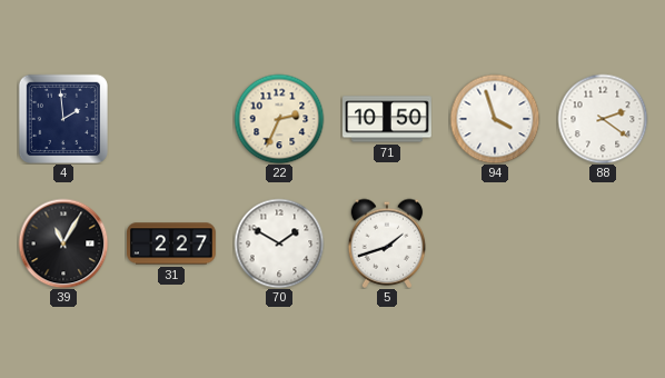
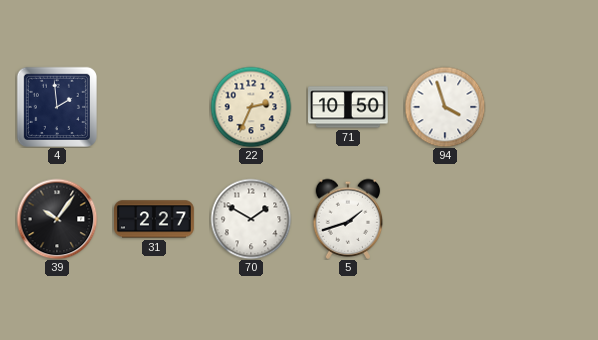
88: 2:21 -> none
39: 11:05 -> 10:06
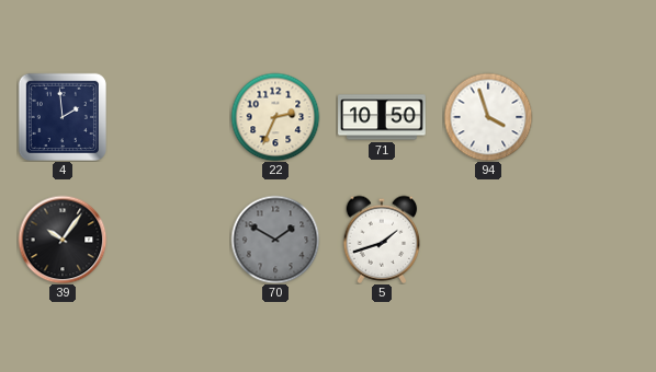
31: 2:27 -> none
70 dial: white -> grey
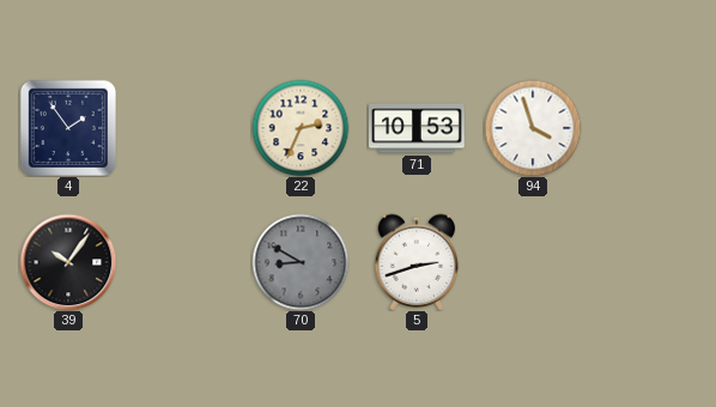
4: 1:59 -> 1:54
71: 10:50 -> 10:53
70: 1:50 -> 8:50
5: 1:42 -> 2:42
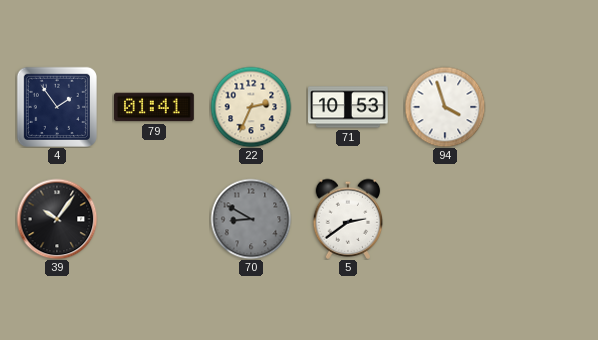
79: none -> 01:41
5: 2:42 -> 2:39
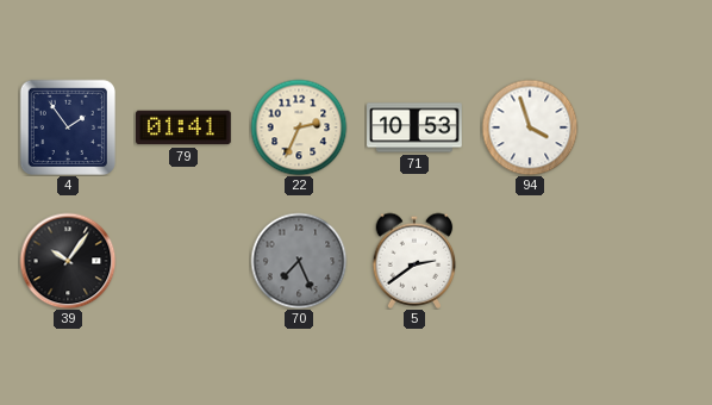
70: 8:50 -> 7:26
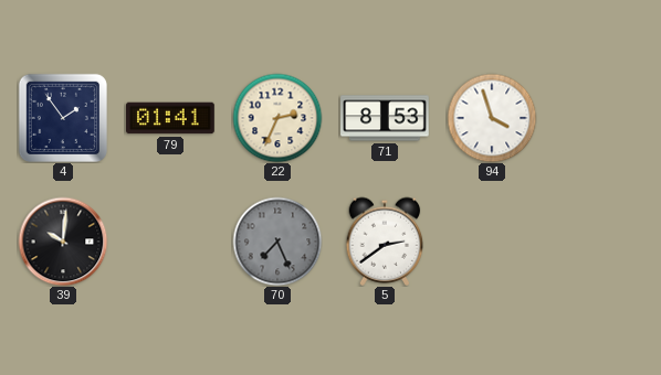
71: 10:53 -> 8:53
39: 10:06 -> 10:01
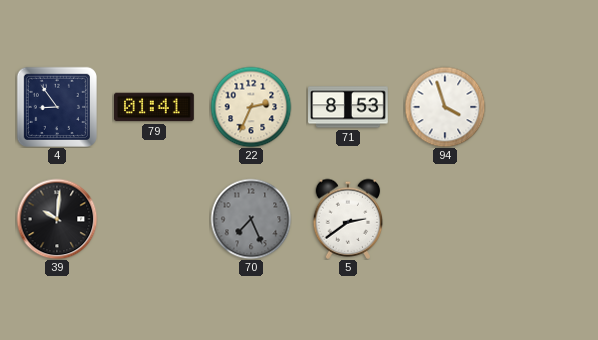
4: 1:54 -> 8:54
